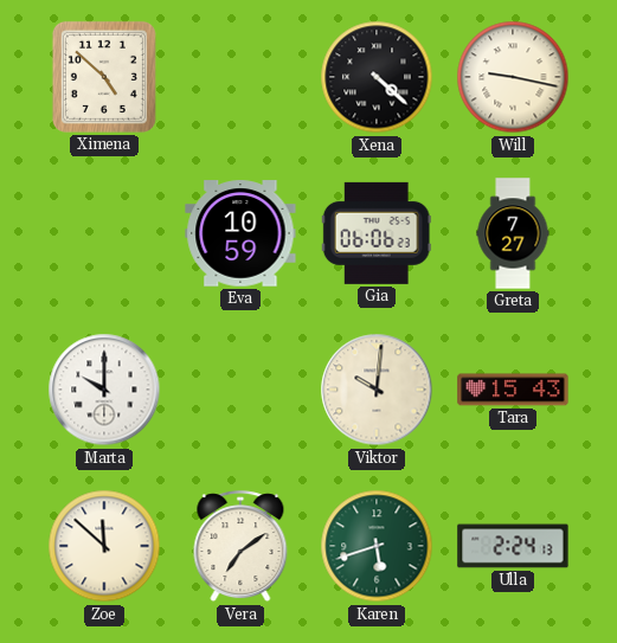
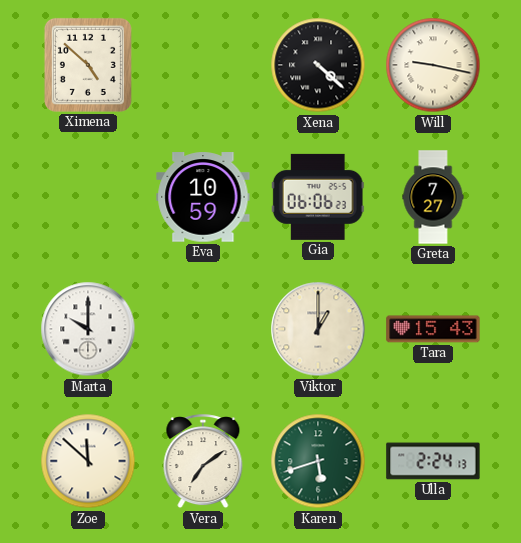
Viktor: 10:01 -> 1:00
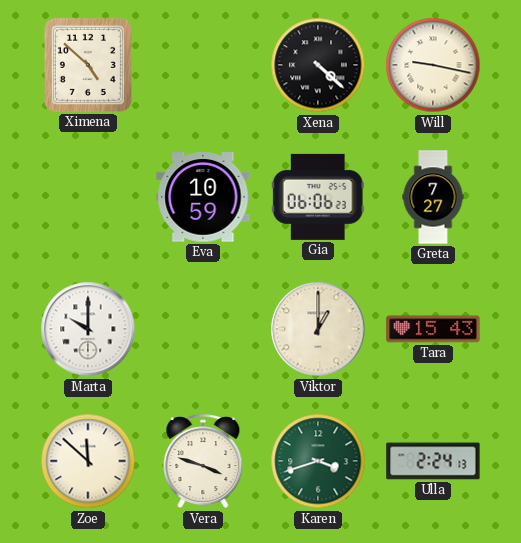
Vera: 7:09 -> 3:48
Karen: 5:42 -> 3:42
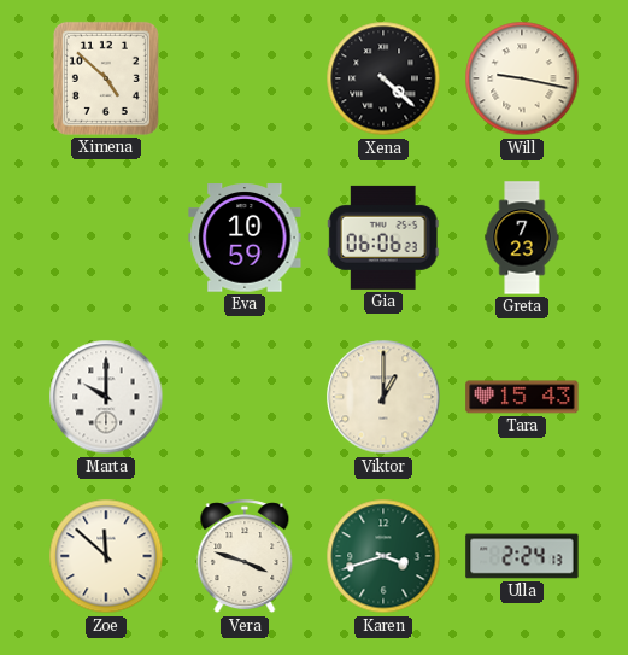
Greta: 7:27 -> 7:23
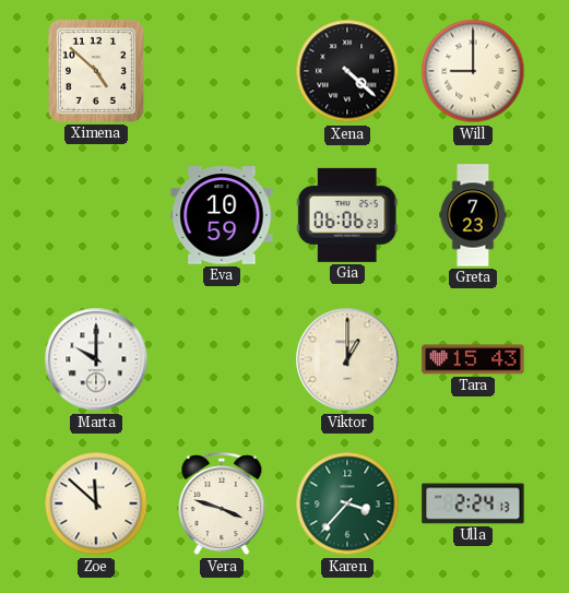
Will: 9:17 -> 9:00
Karen: 3:42 -> 3:37
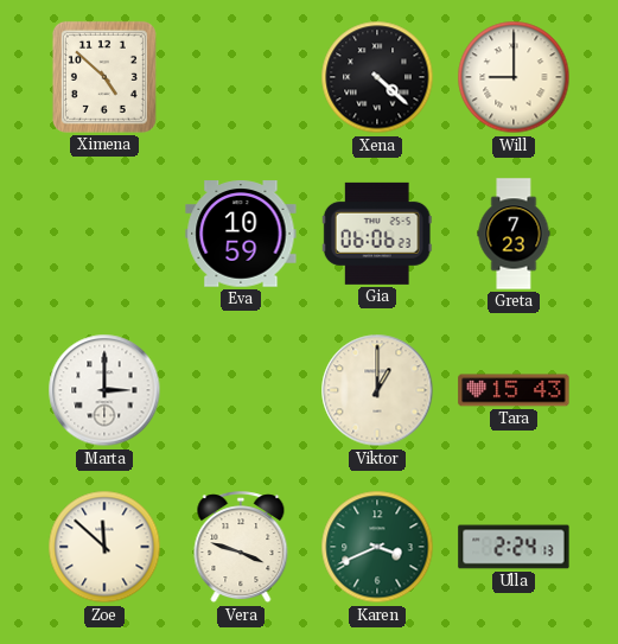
Marta: 10:00 -> 3:00
Karen: 3:37 -> 3:41
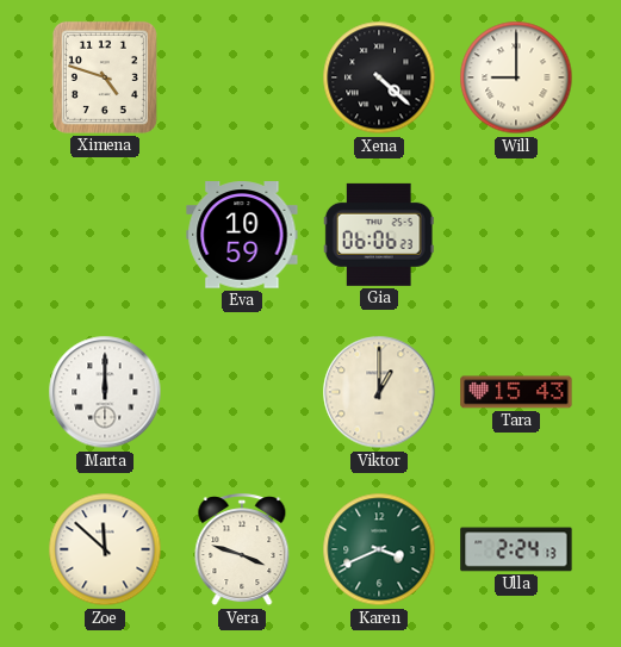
Ximena: 4:52 -> 4:48
Greta: 7:23 -> none
Marta: 3:00 -> 12:00
